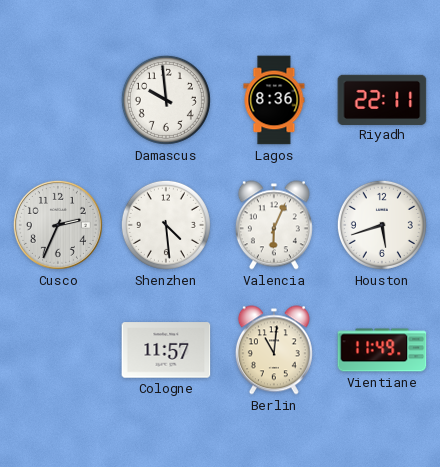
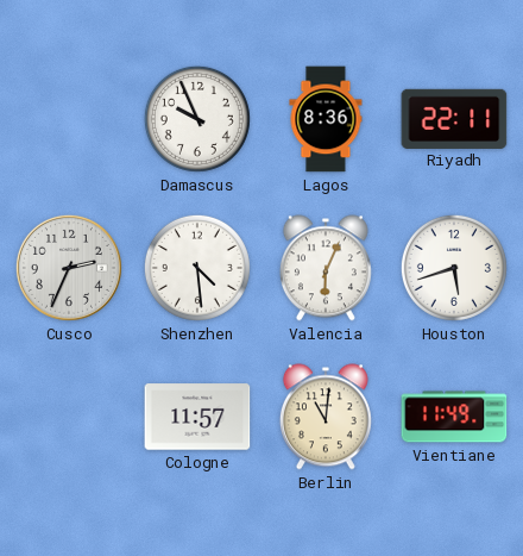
Damascus: 9:59 -> 9:56
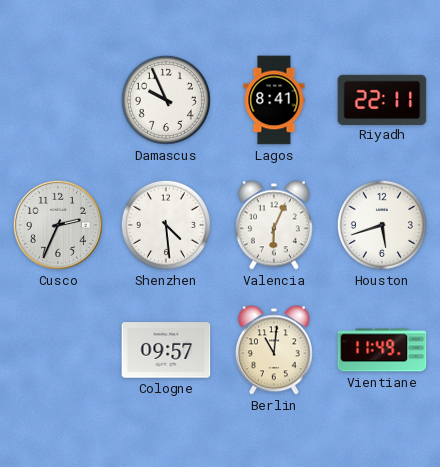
Lagos: 8:36 -> 8:41
Cologne: 11:57 -> 09:57
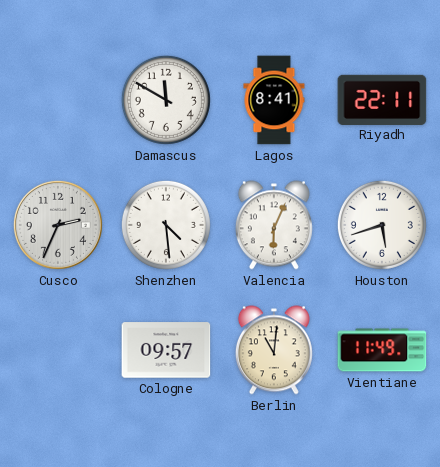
Damascus: 9:56 -> 11:50
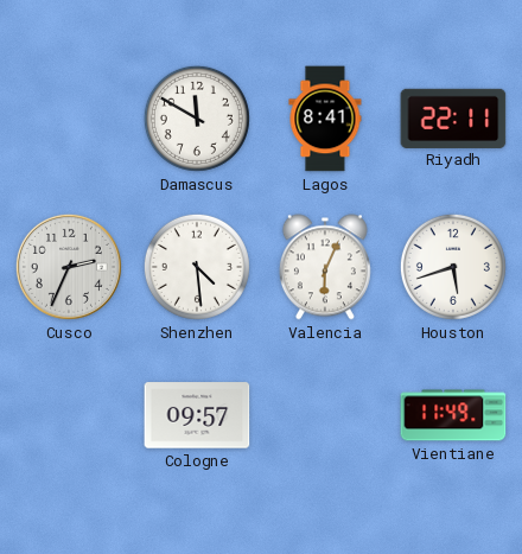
Berlin: 11:01 -> none
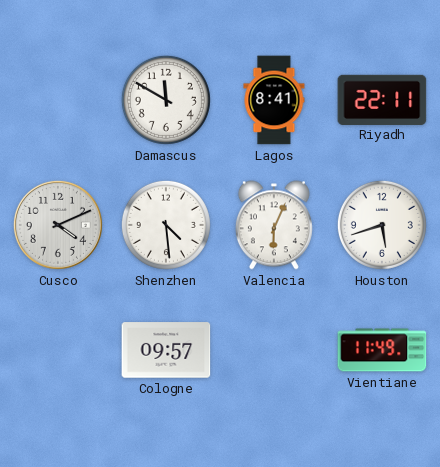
Cusco: 2:34 -> 4:11
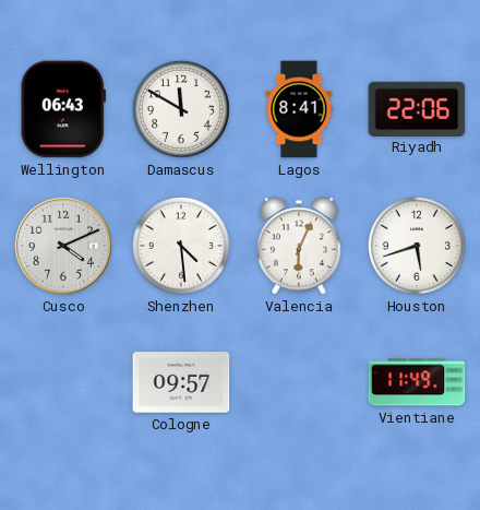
Wellington: none -> 06:43
Riyadh: 22:11 -> 22:06
